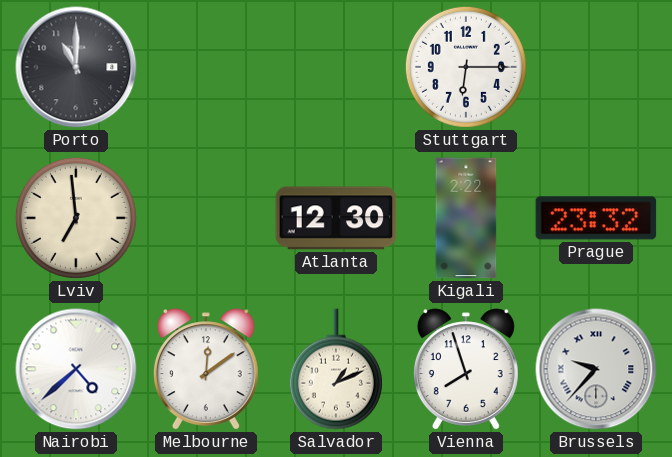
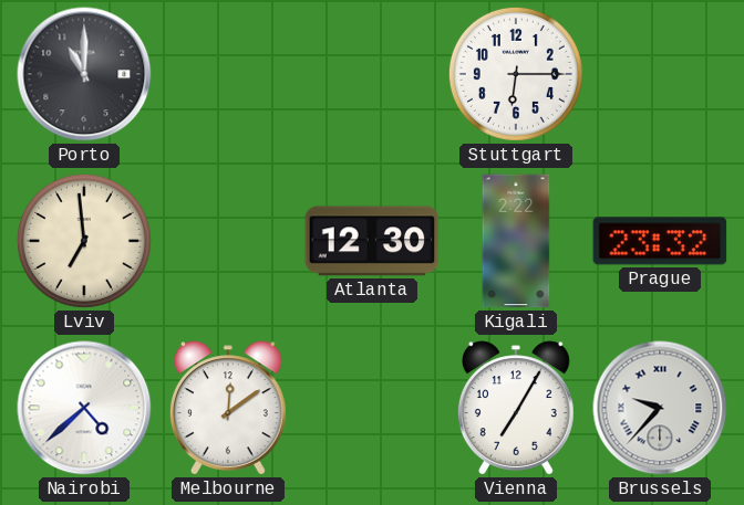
Salvador: 1:11 -> none
Vienna: 7:57 -> 7:05
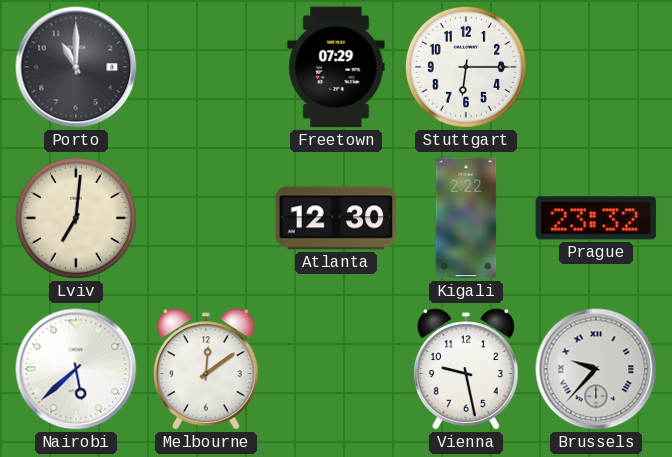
Freetown: none -> 07:29
Lviv: 6:59 -> 7:01
Nairobi: 4:38 -> 5:38
Vienna: 7:05 -> 9:28
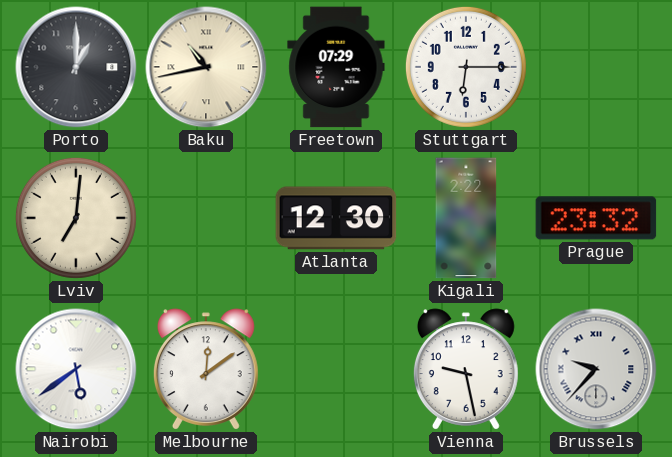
Porto: 11:00 -> 1:00
Baku: none -> 10:43
Nairobi: 5:38 -> 5:39
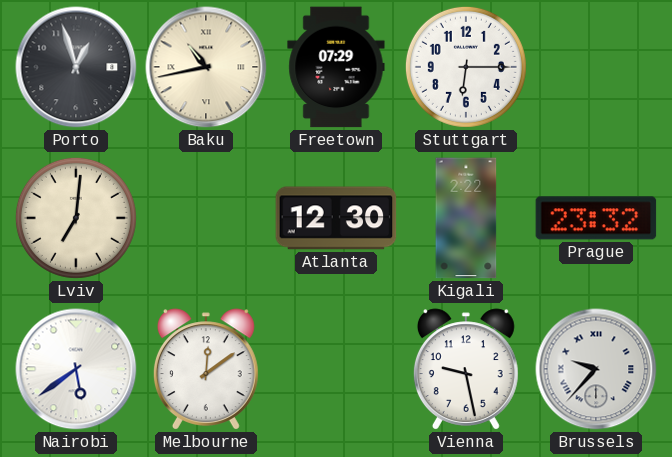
Porto: 1:00 -> 12:57
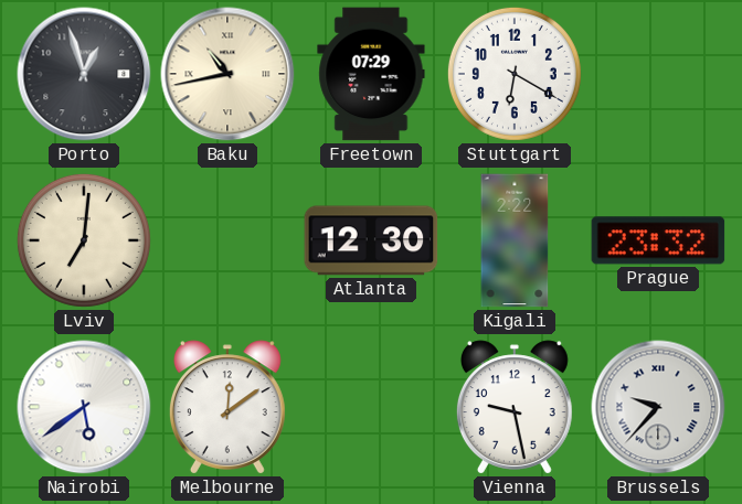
Stuttgart: 6:15 -> 6:20
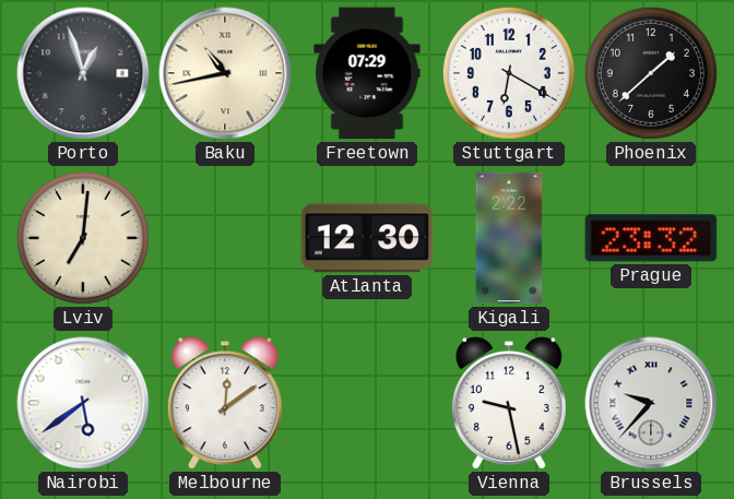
Phoenix: none -> 1:38
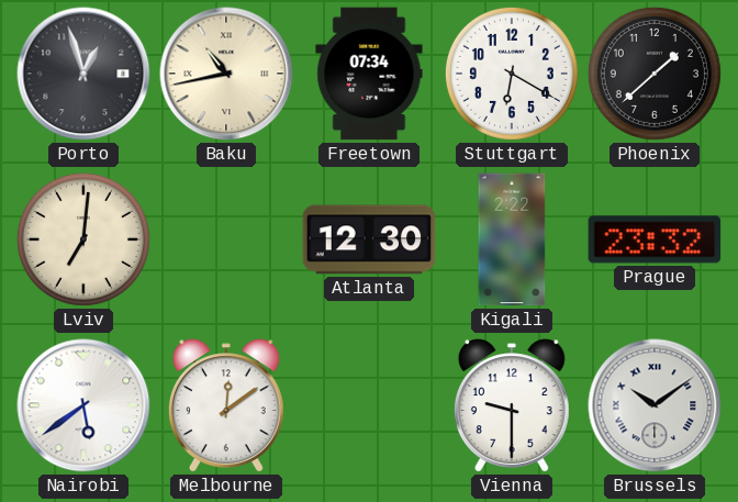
Freetown: 07:29 -> 07:34
Vienna: 9:28 -> 9:30
Brussels: 9:37 -> 10:09
